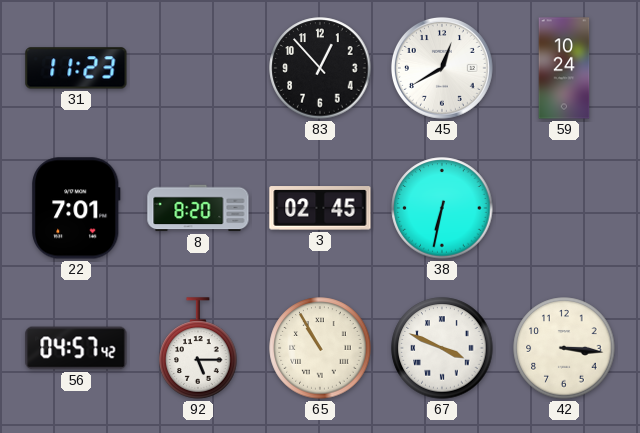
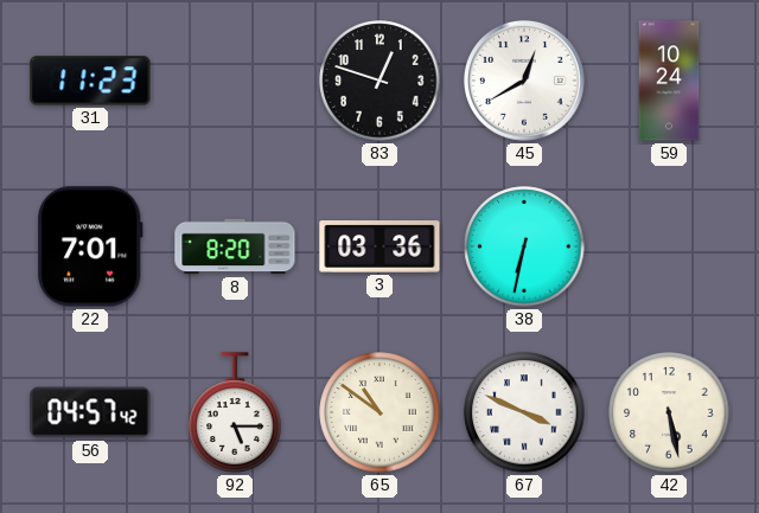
83: 12:53 -> 12:48
3: 02:45 -> 03:36
65: 10:55 -> 10:51
42: 3:16 -> 5:28
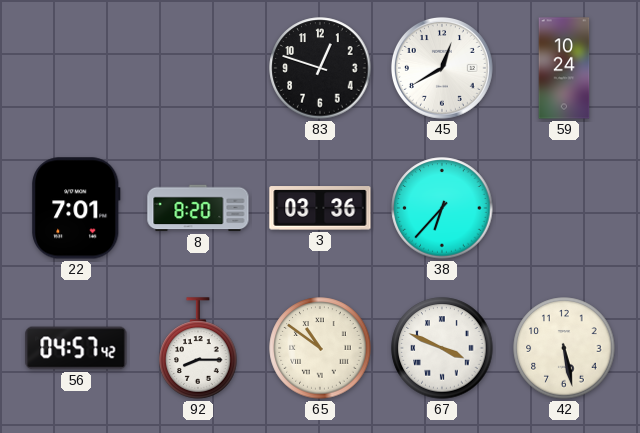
31: 11:23 -> none
38: 6:32 -> 6:37
92: 5:15 -> 8:15
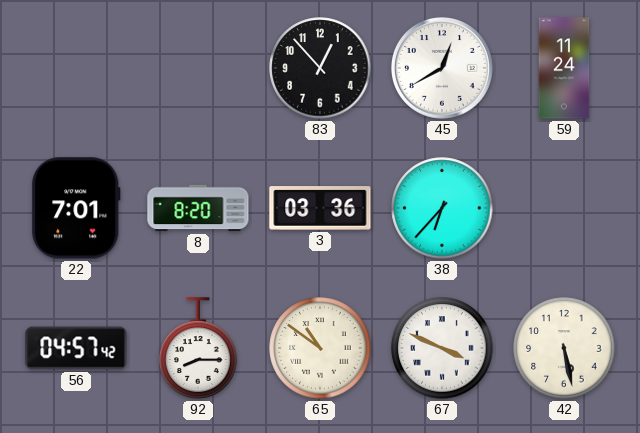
83: 12:48 -> 12:53
59: 10:24 -> 11:24
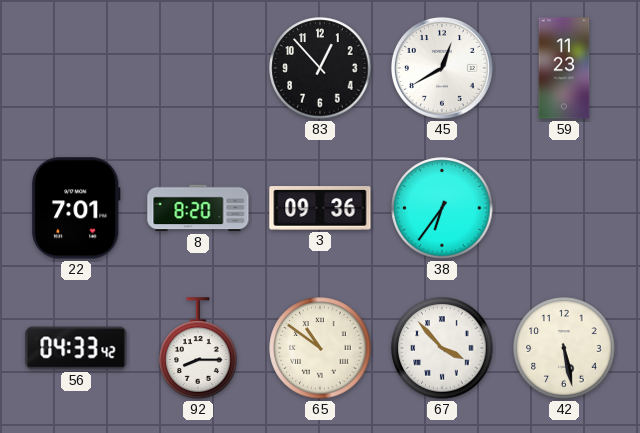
59: 11:24 -> 11:23
3: 03:36 -> 09:36
38: 6:37 -> 6:36
56: 04:57 -> 04:33
67: 3:49 -> 3:53
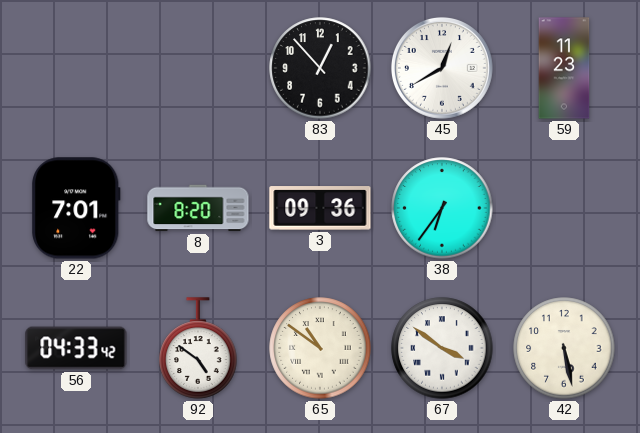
92: 8:15 -> 4:51
67: 3:53 -> 3:51
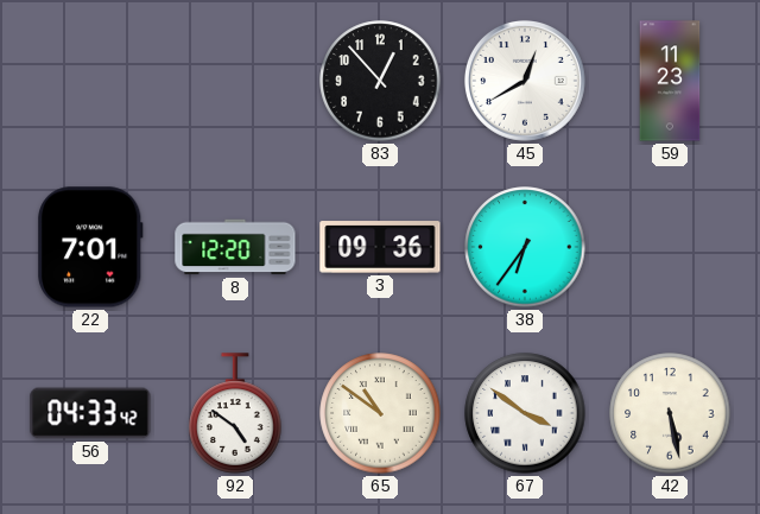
8: 8:20 -> 12:20
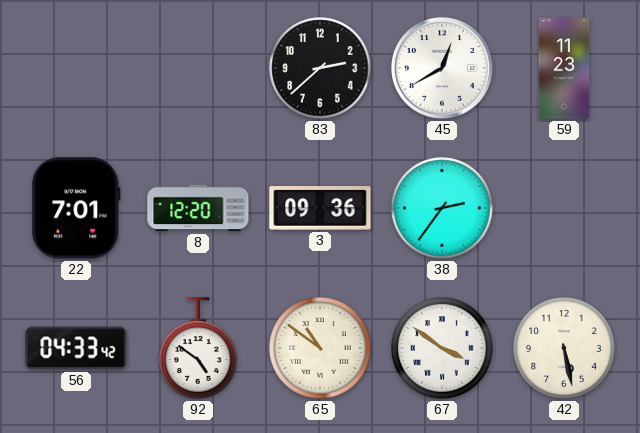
83: 12:53 -> 2:38
38: 6:36 -> 2:36
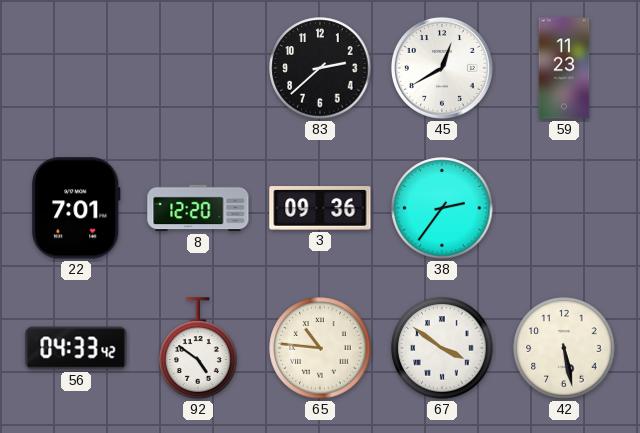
65: 10:51 -> 10:46
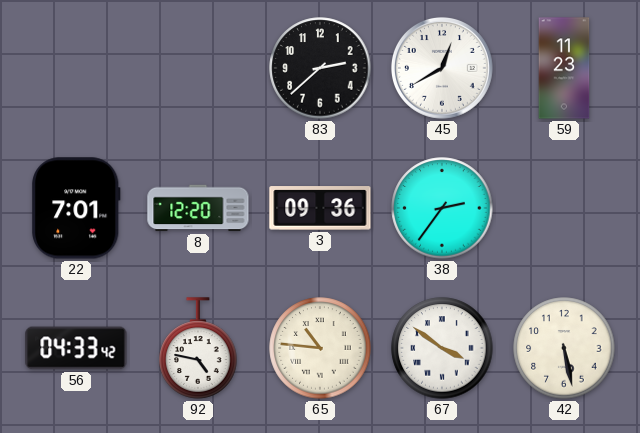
92: 4:51 -> 4:47
